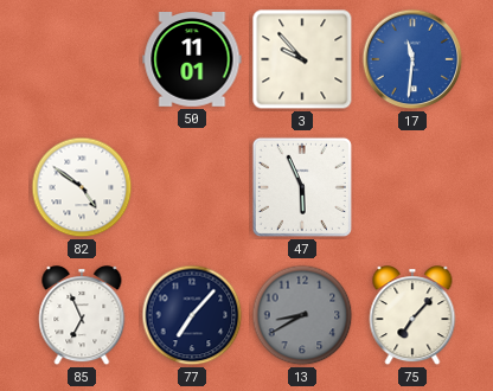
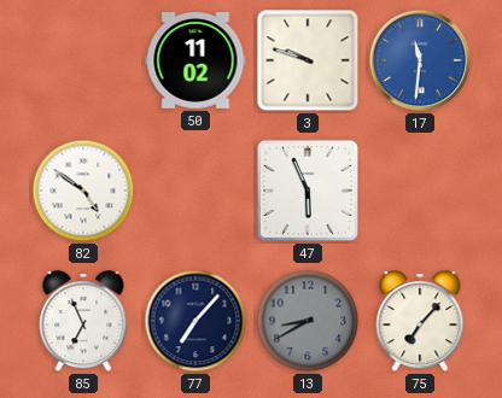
50: 11:01 -> 11:02
3: 9:53 -> 9:48
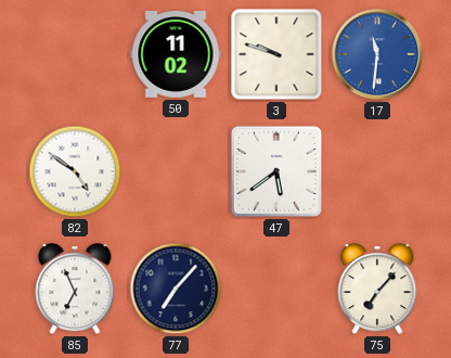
47: 5:56 -> 5:39
13: 8:40 -> none
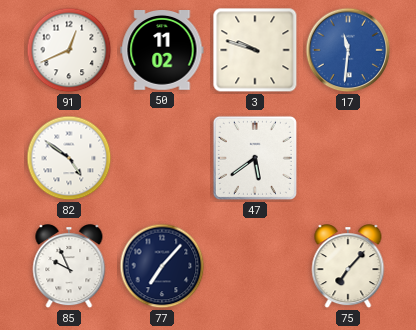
91: none -> 12:41
85: 6:56 -> 9:56
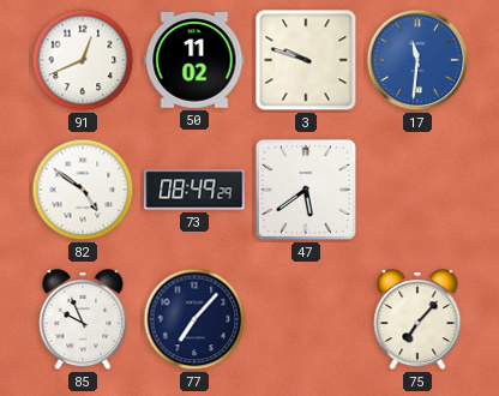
73: none -> 08:49
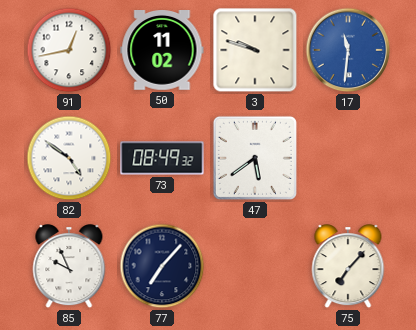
91: 12:41 -> 12:43
73: 08:49:29 -> 08:49:32
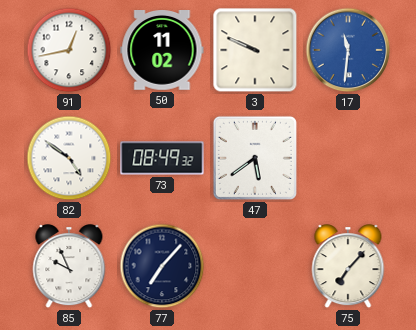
3: 9:48 -> 9:49
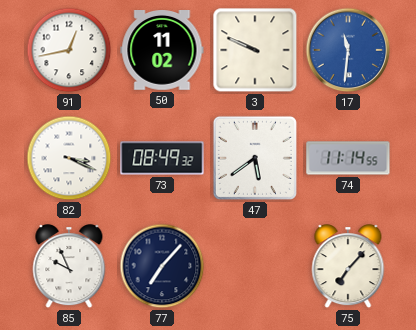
82: 4:51 -> 3:19
74: none -> 11:14
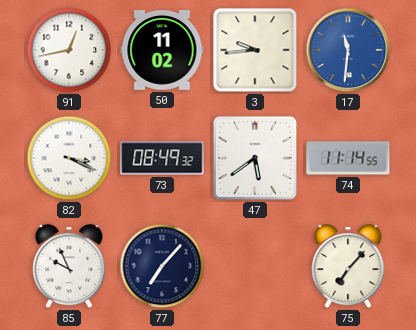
3: 9:49 -> 9:44
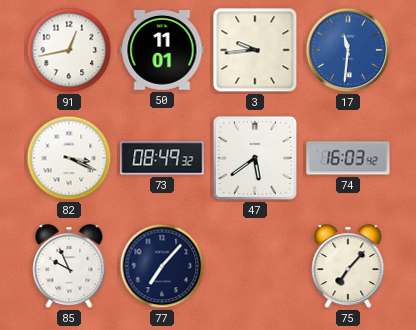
50: 11:02 -> 11:01
74: 11:14 -> 16:03
